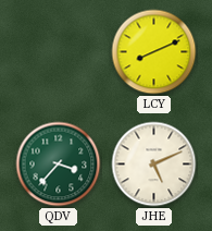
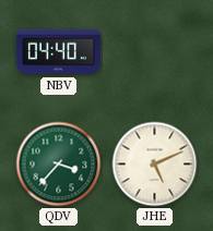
NBV: none -> 04:40
LCY: 8:11 -> none
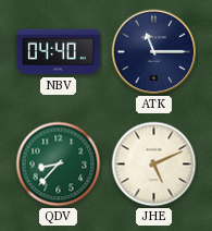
ATK: none -> 11:15
QDV: 3:37 -> 8:37
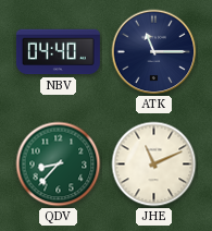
JHE: 5:11 -> 11:11
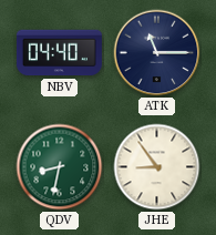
QDV: 8:37 -> 8:32
JHE: 11:11 -> 8:54
